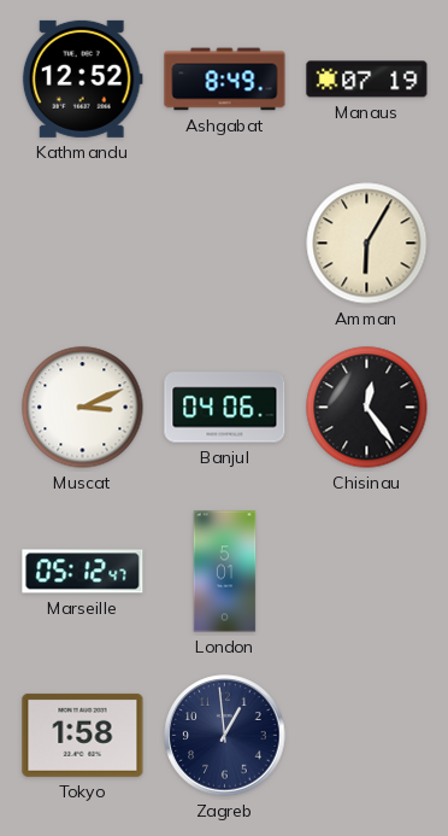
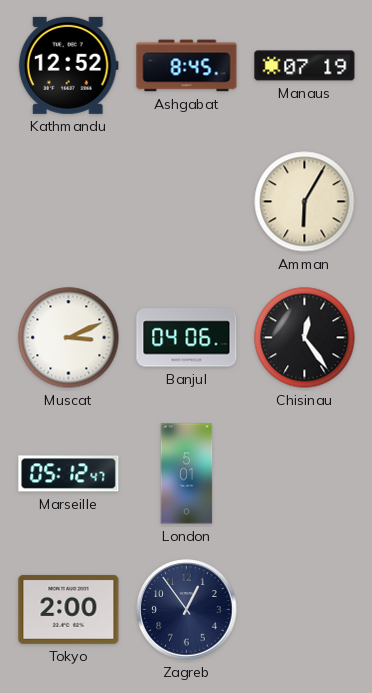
Ashgabat: 8:49 -> 8:45
Tokyo: 1:58 -> 2:00
Zagreb: 12:59 -> 12:54
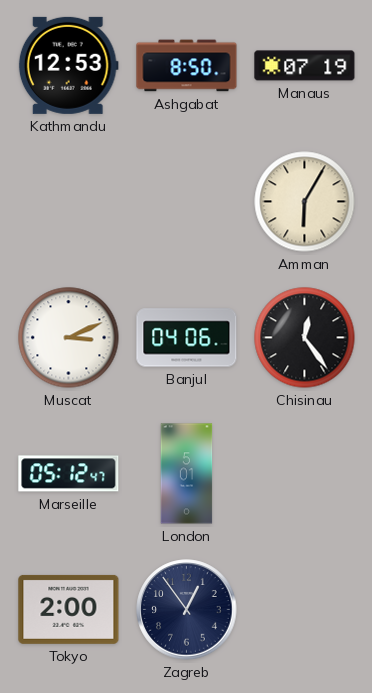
Kathmandu: 12:52 -> 12:53
Ashgabat: 8:45 -> 8:50
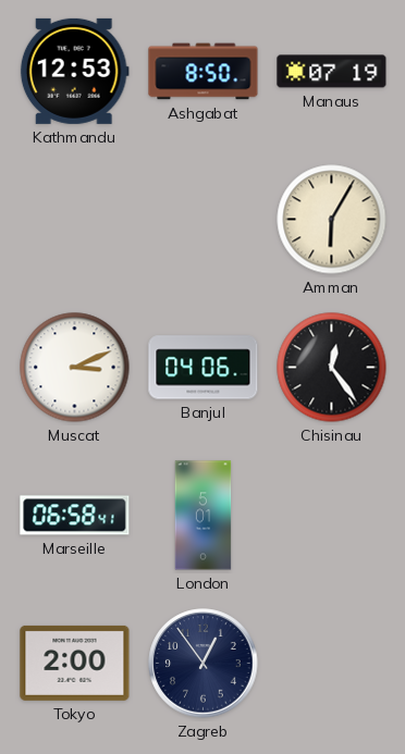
Marseille: 05:12 -> 06:58
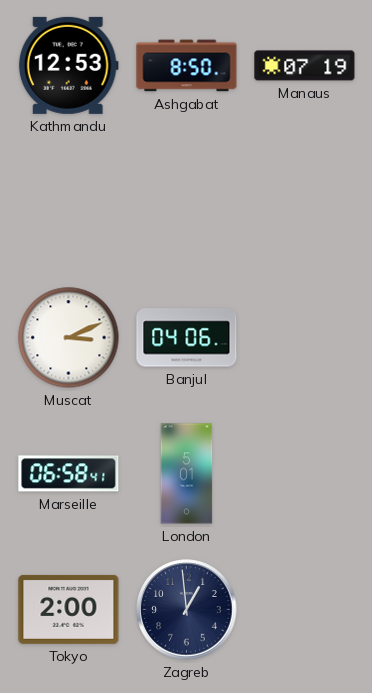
Amman: 6:05 -> none
Chisinau: 12:24 -> none
Zagreb: 12:54 -> 12:59
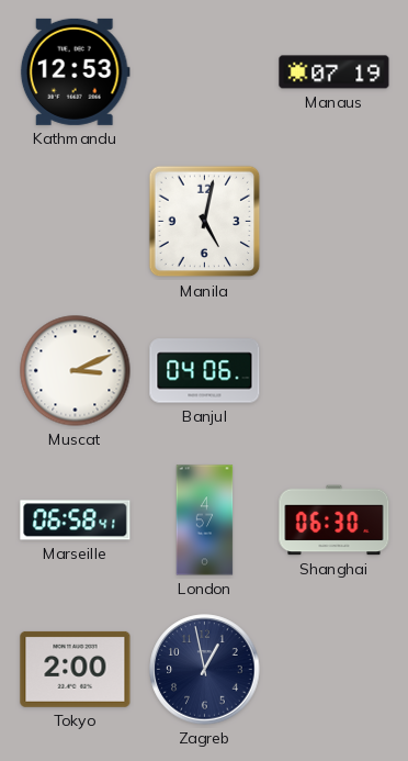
Ashgabat: 8:50 -> none
Manila: none -> 5:02
London: 5:01 -> 4:57
Shanghai: none -> 06:30
Zagreb: 12:59 -> 12:58
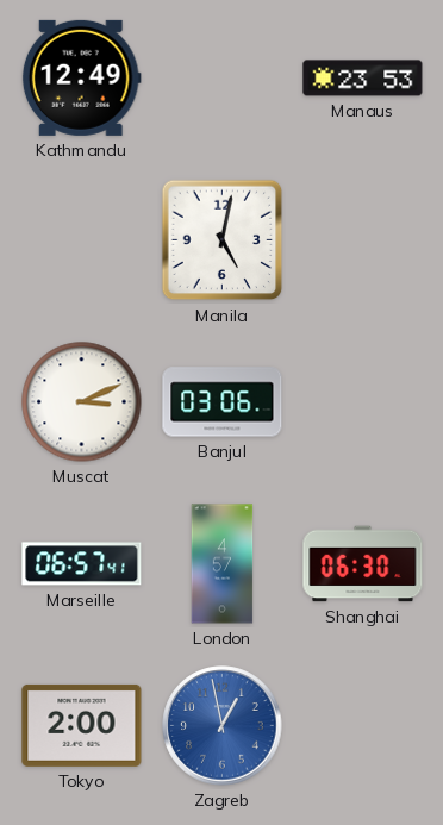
Kathmandu: 12:53 -> 12:49
Manaus: 07:19 -> 23:53
Banjul: 04:06 -> 03:06
Marseille: 06:58 -> 06:57
Zagreb dial: navy -> blue
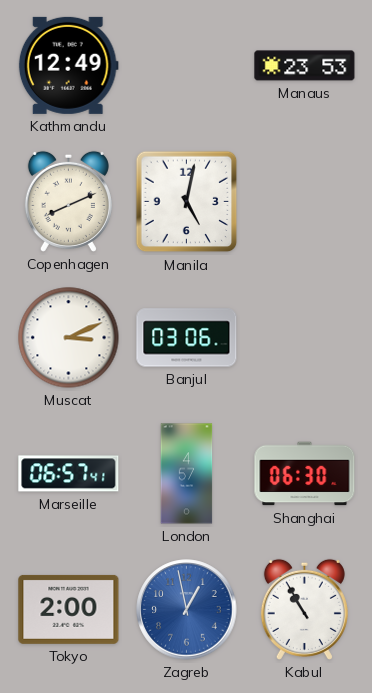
Copenhagen: none -> 8:11
Kabul: none -> 10:55
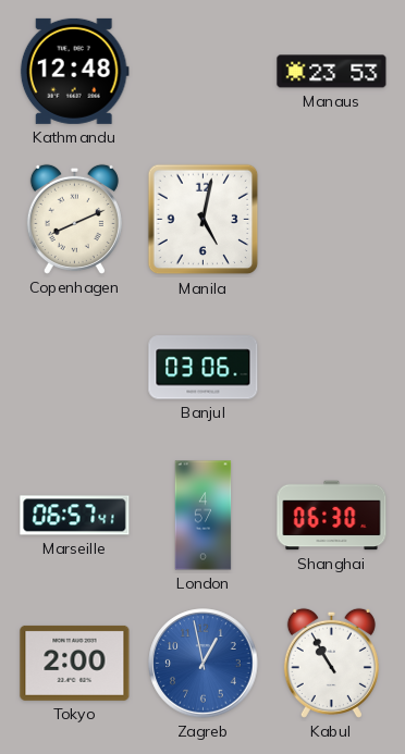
Kathmandu: 12:49 -> 12:48
Muscat: 3:11 -> none
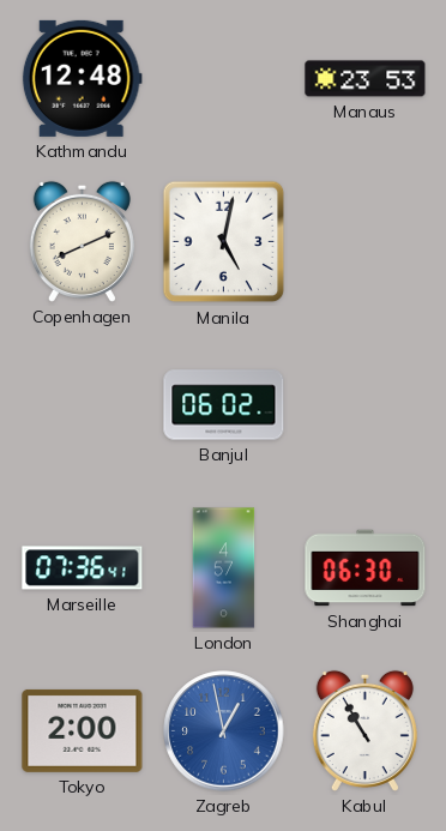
Banjul: 03:06 -> 06:02
Marseille: 06:57 -> 07:36
